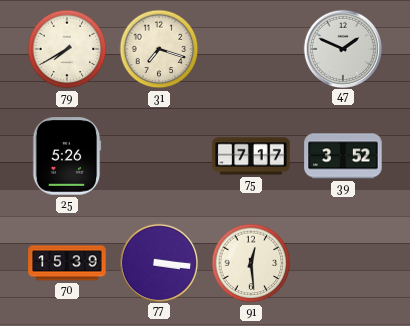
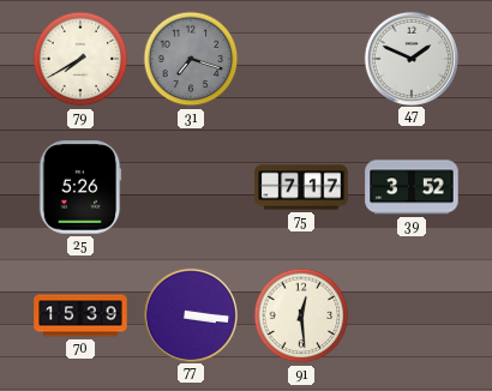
31 dial: cream -> grey
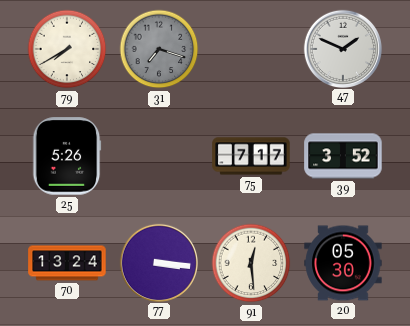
70: 15:39 -> 13:24
20: none -> 05:30
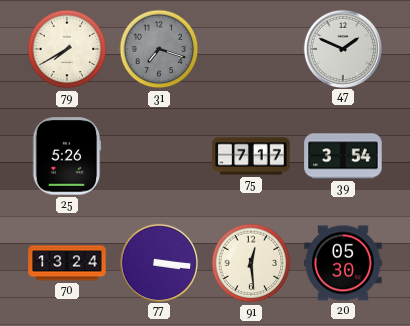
39: 3:52 -> 3:54
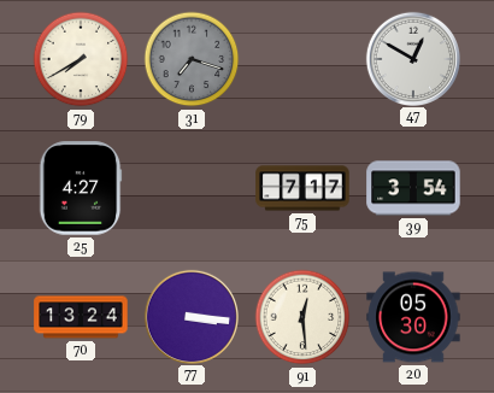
47: 1:49 -> 12:50
25: 5:26 -> 4:27
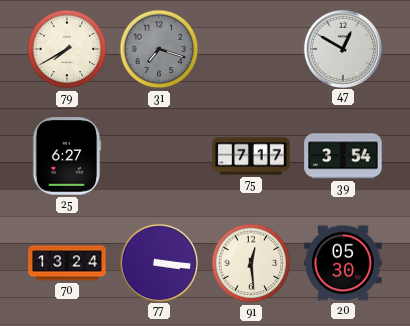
25: 4:27 -> 6:27
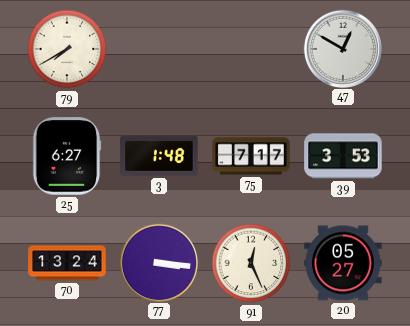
31: 7:18 -> none
3: none -> 1:48
39: 3:54 -> 3:53
91: 12:29 -> 12:26
20: 05:30 -> 05:27
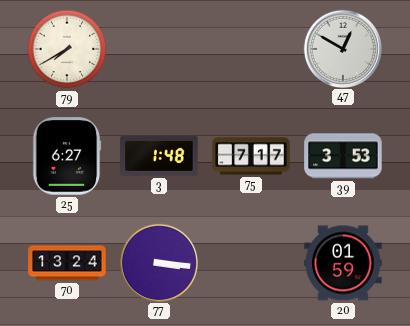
91: 12:26 -> none
20: 05:27 -> 01:59
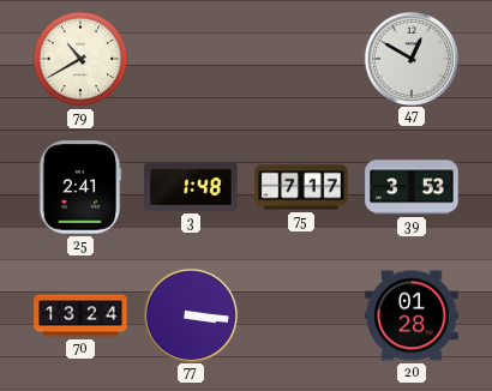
79: 7:40 -> 10:40
25: 6:27 -> 2:41
20: 01:59 -> 01:28
